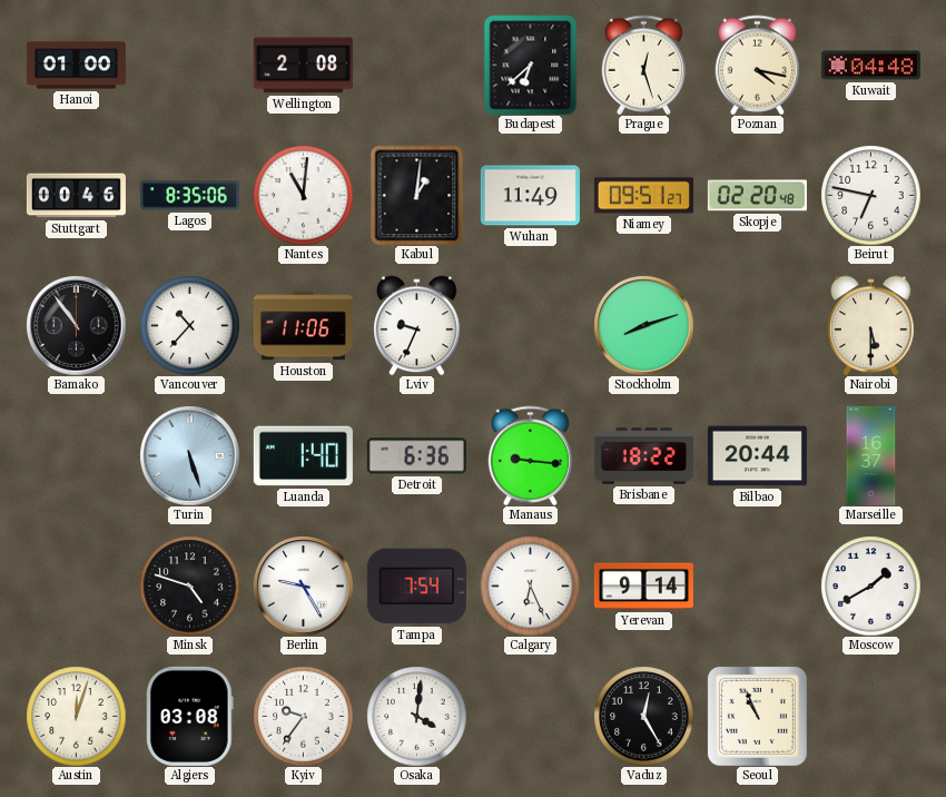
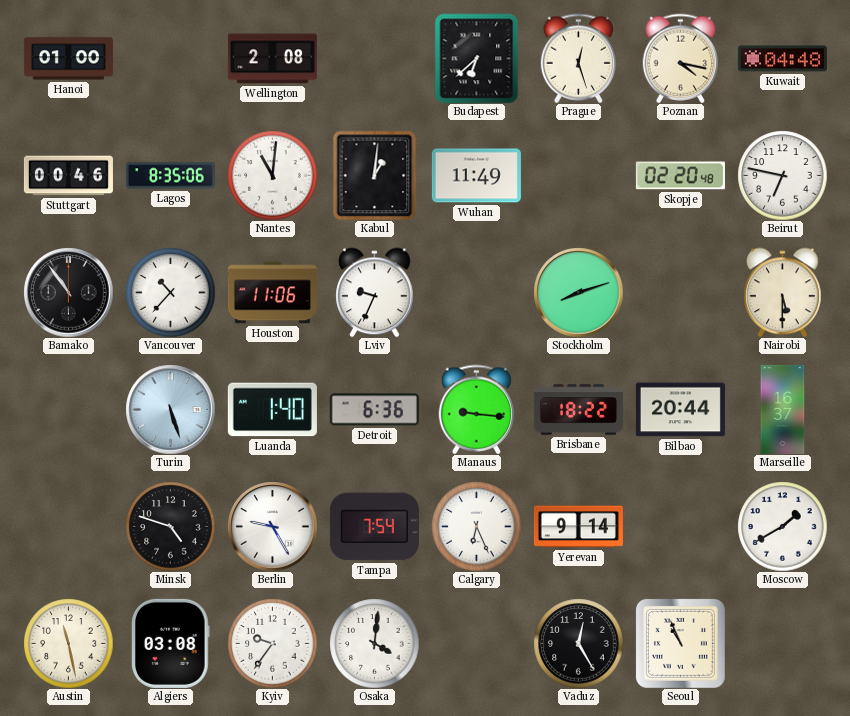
Niamey: 09:51 -> none
Austin: 12:03 -> 11:28
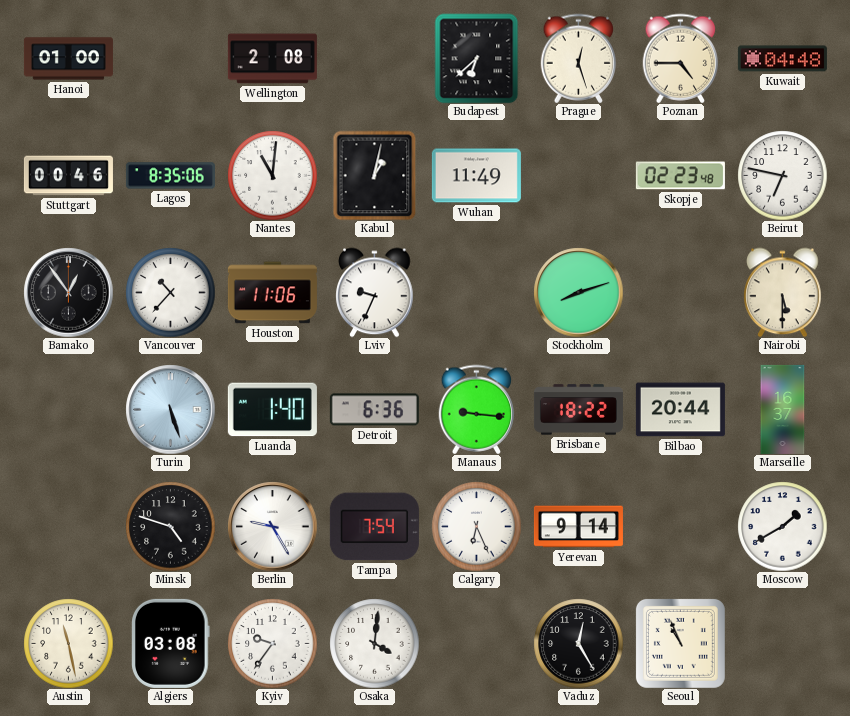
Poznan: 4:17 -> 4:45
Kabul: 1:01 -> 1:02
Skopje: 02:20 -> 02:23
Bamako: 10:54 -> 12:54
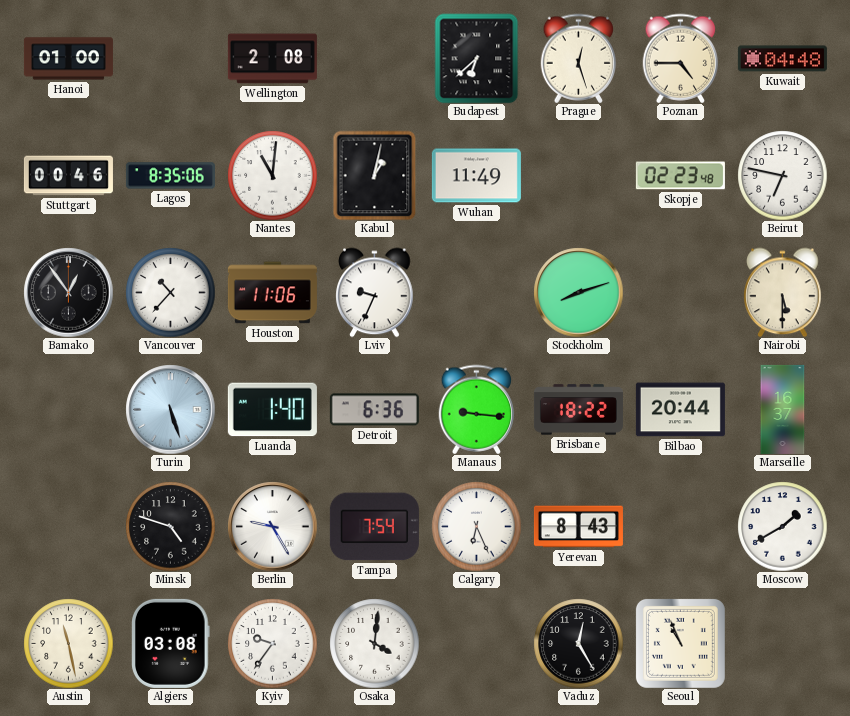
Yerevan: 9:14 -> 8:43
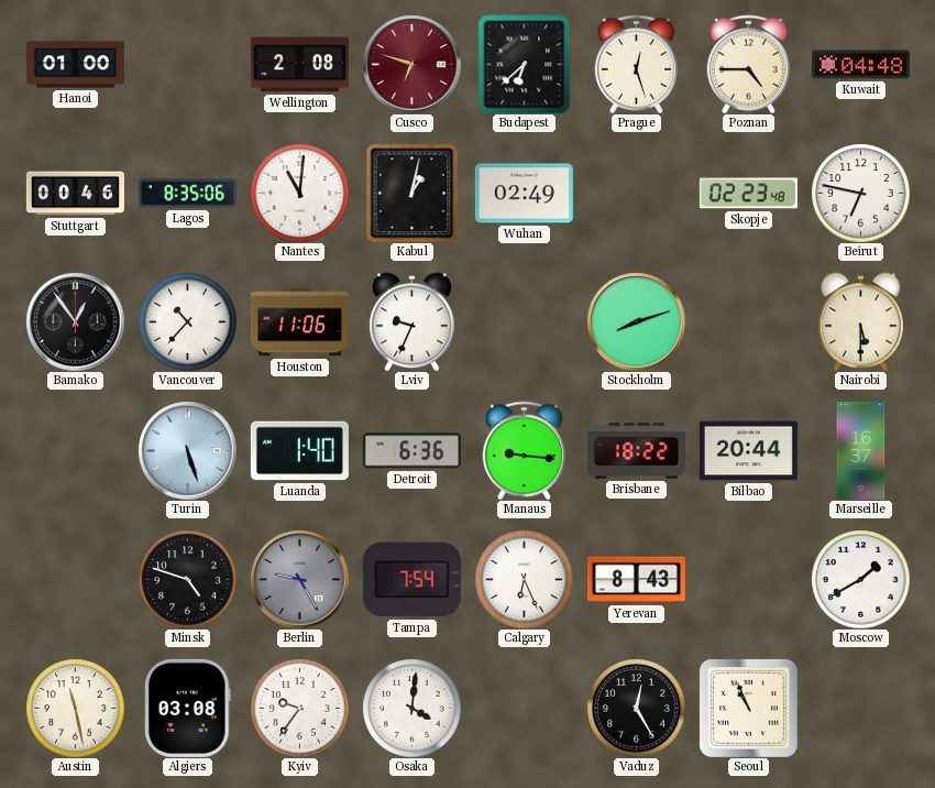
Cusco: none -> 6:48
Wuhan: 11:49 -> 02:49
Berlin dial: white -> grey
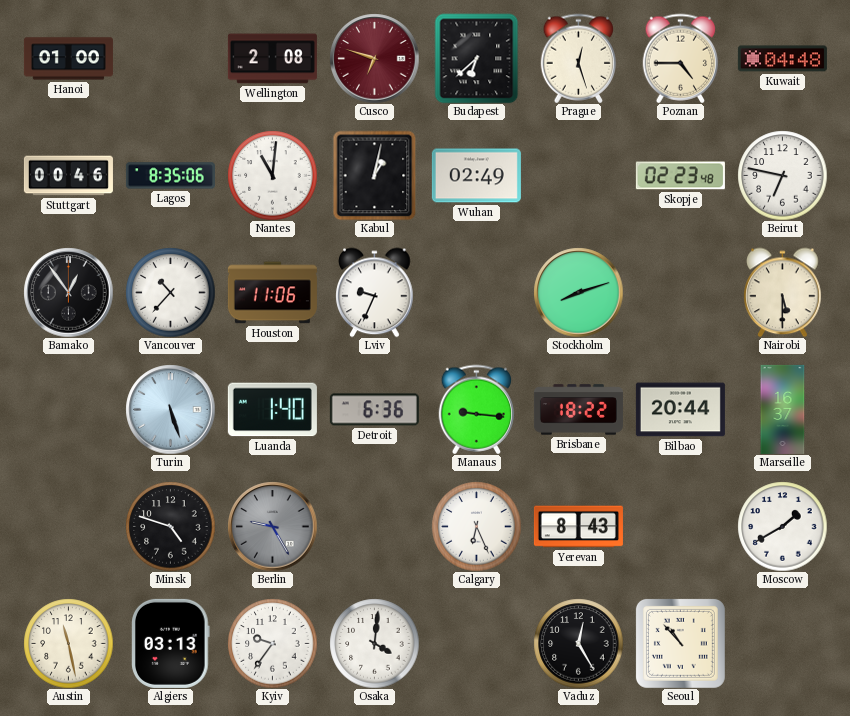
Tampa: 7:54 -> none
Algiers: 03:08 -> 03:13
Seoul: 10:56 -> 10:53
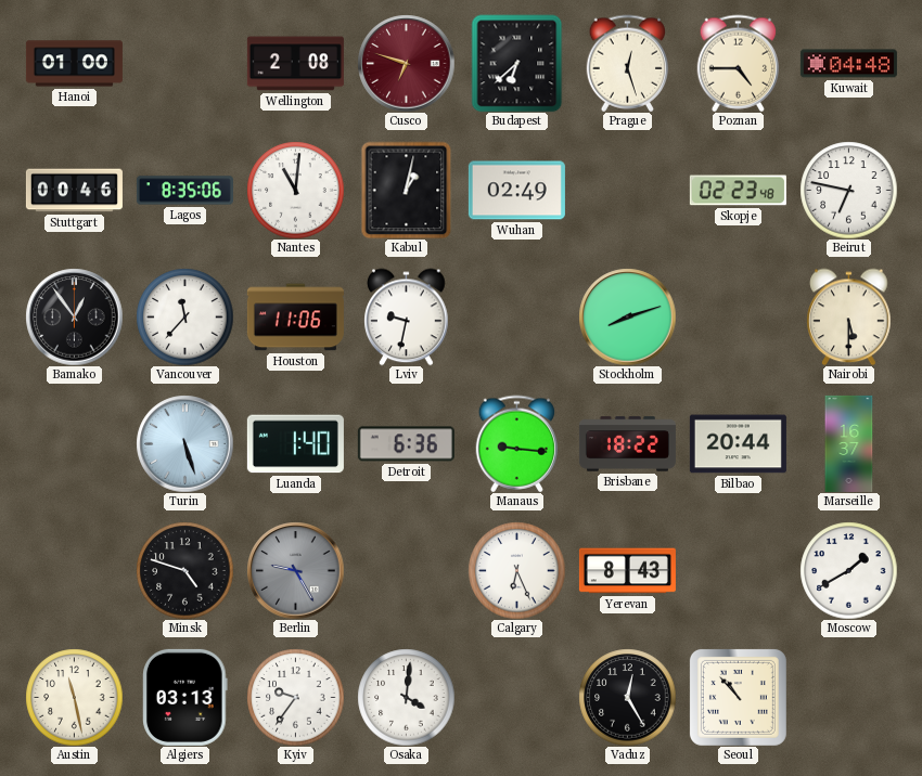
Vancouver: 10:37 -> 11:37
Lviv: 9:34 -> 9:32
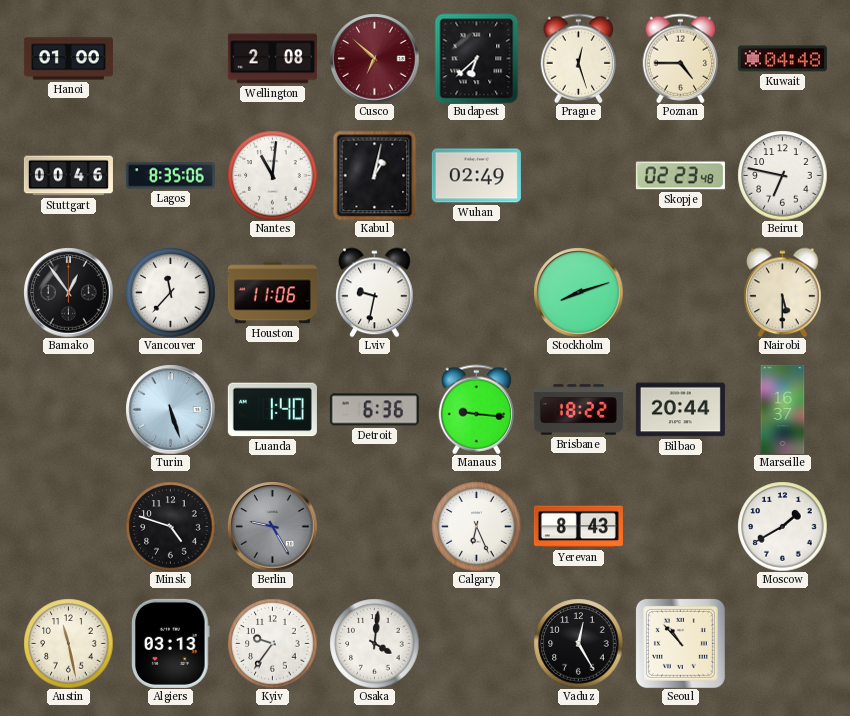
Cusco: 6:48 -> 6:52
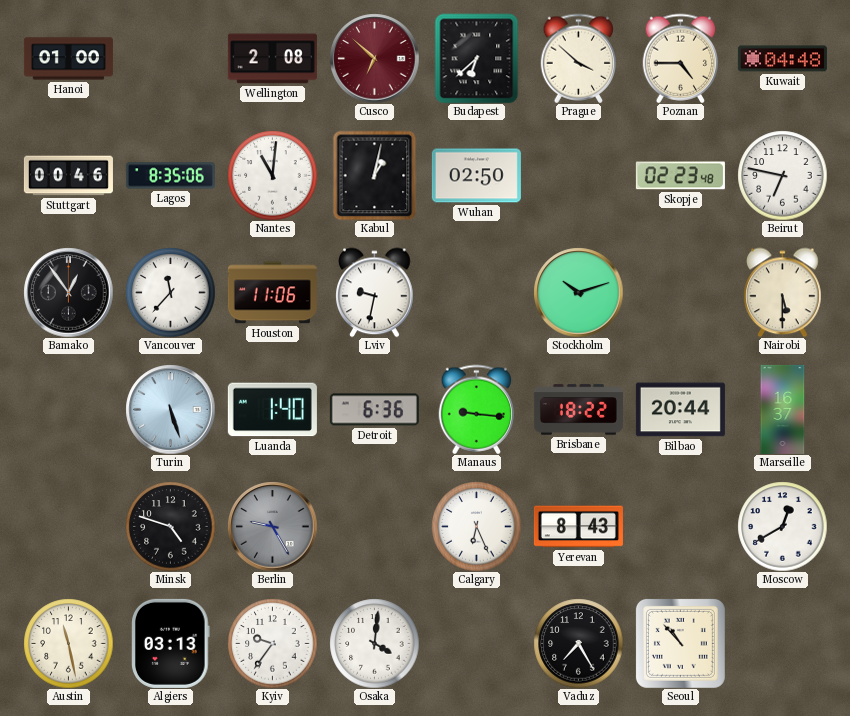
Prague: 12:27 -> 3:52
Wuhan: 02:49 -> 02:50
Stockholm: 8:12 -> 10:12
Moscow: 1:40 -> 12:40
Vaduz: 12:25 -> 7:25
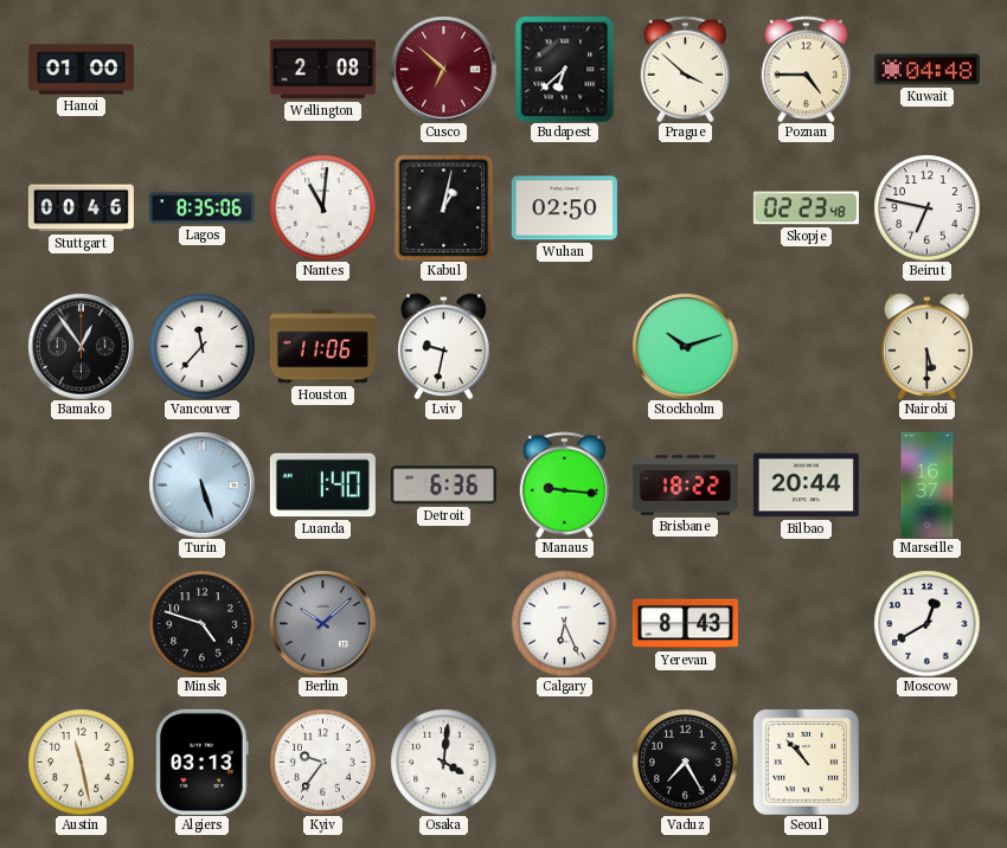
Berlin: 9:25 -> 10:08
